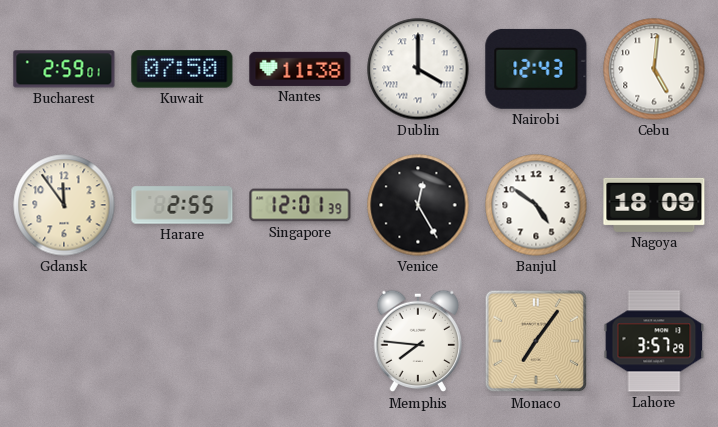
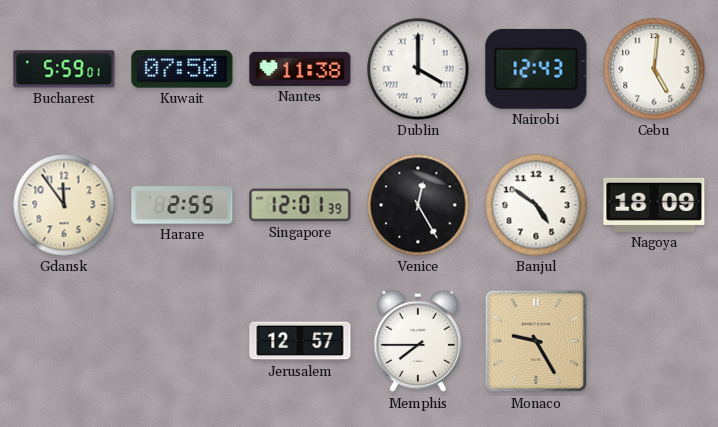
Bucharest: 2:59 -> 5:59
Jerusalem: none -> 12:57
Memphis: 7:46 -> 7:45
Monaco: 7:06 -> 9:25
Lahore: 3:57 -> none
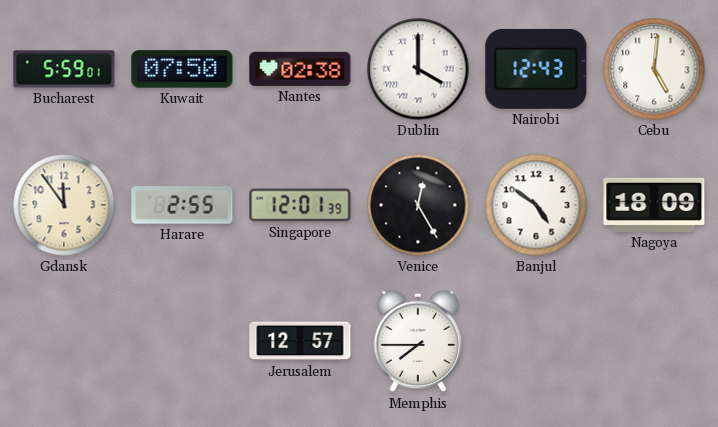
Nantes: 11:38 -> 02:38
Monaco: 9:25 -> none
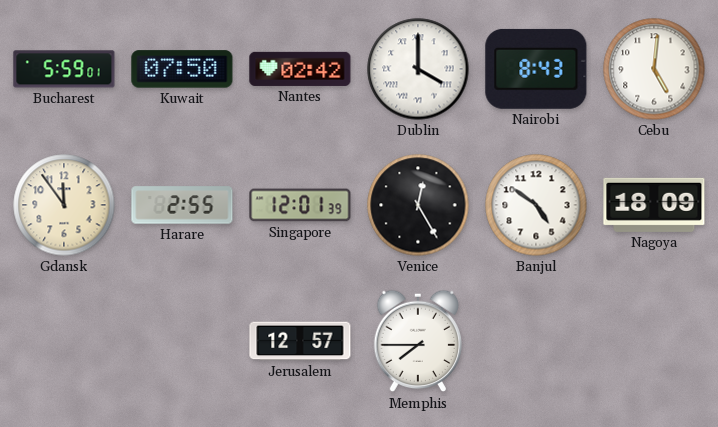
Nantes: 02:38 -> 02:42
Nairobi: 12:43 -> 8:43
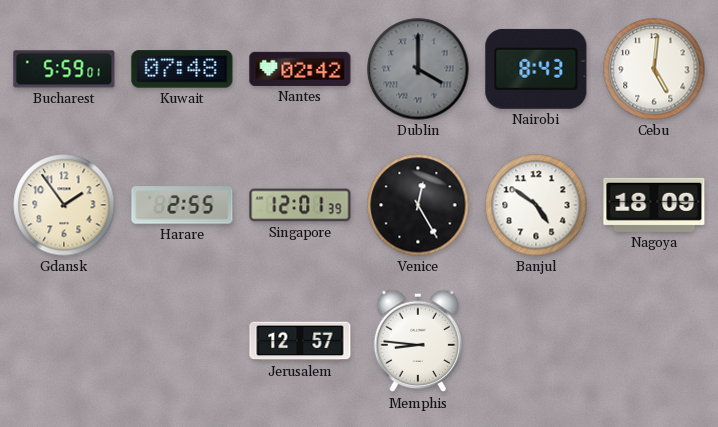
Kuwait: 07:50 -> 07:48
Dublin dial: white -> grey
Gdansk: 11:54 -> 1:54
Memphis: 7:45 -> 8:46
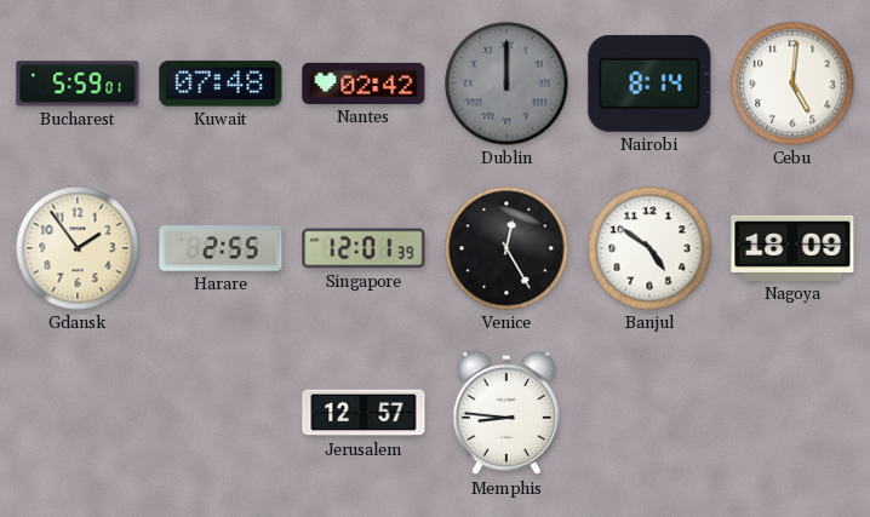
Dublin: 4:00 -> 12:00
Nairobi: 8:43 -> 8:14
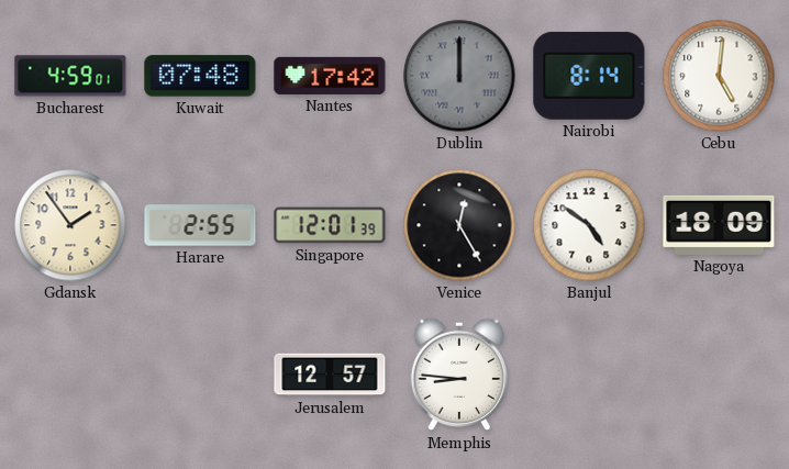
Bucharest: 5:59 -> 4:59
Nantes: 02:42 -> 17:42
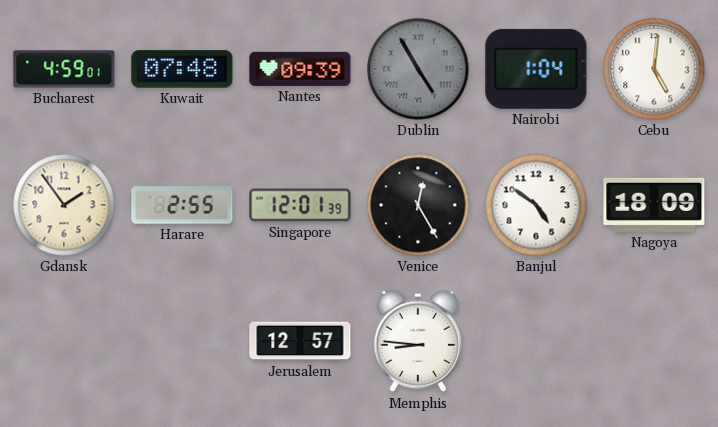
Nantes: 17:42 -> 09:39
Dublin: 12:00 -> 4:55
Nairobi: 8:14 -> 1:04
